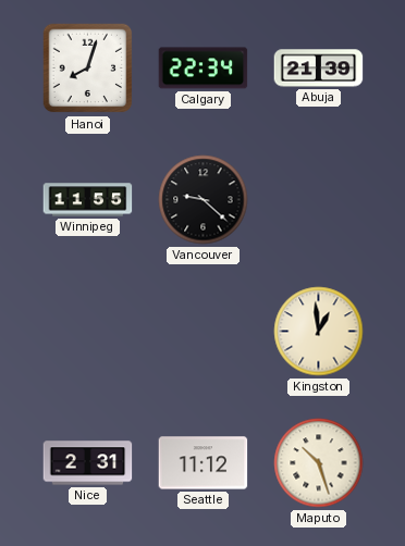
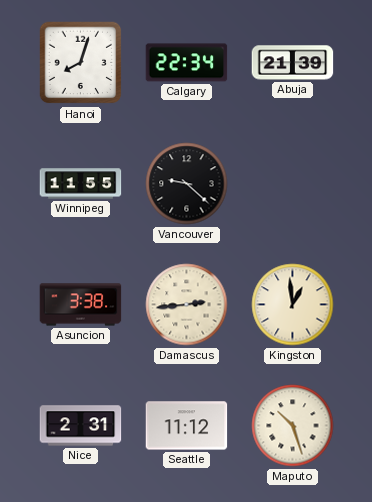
Asuncion: none -> 3:38
Damascus: none -> 2:44
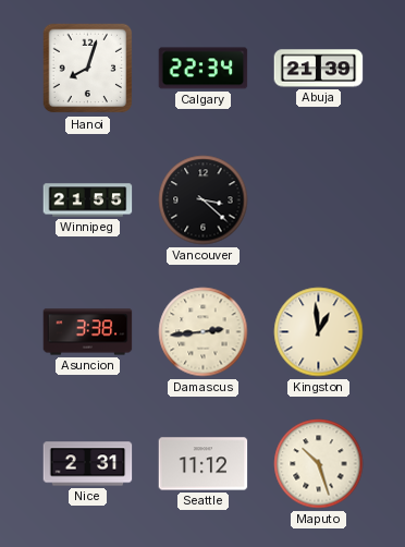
Winnipeg: 11:55 -> 21:55
Vancouver: 9:22 -> 3:22
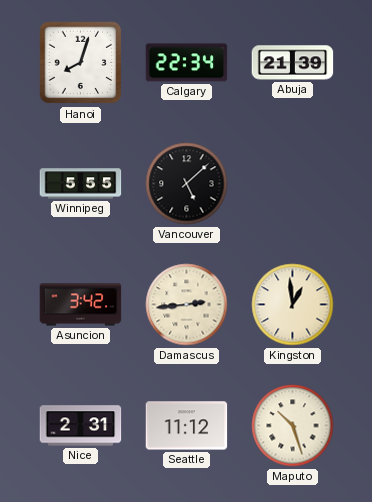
Winnipeg: 21:55 -> 5:55
Vancouver: 3:22 -> 5:08
Asuncion: 3:38 -> 3:42
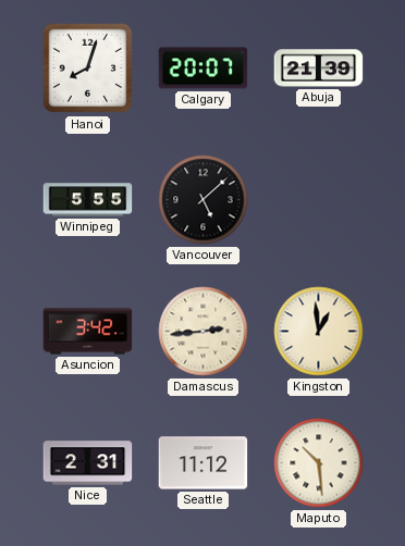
Calgary: 22:34 -> 20:07
Maputo: 10:27 -> 10:29
